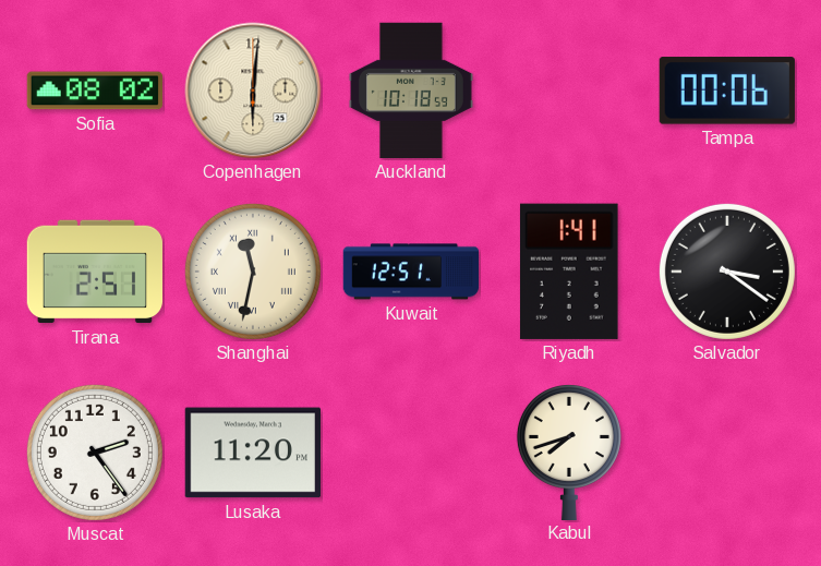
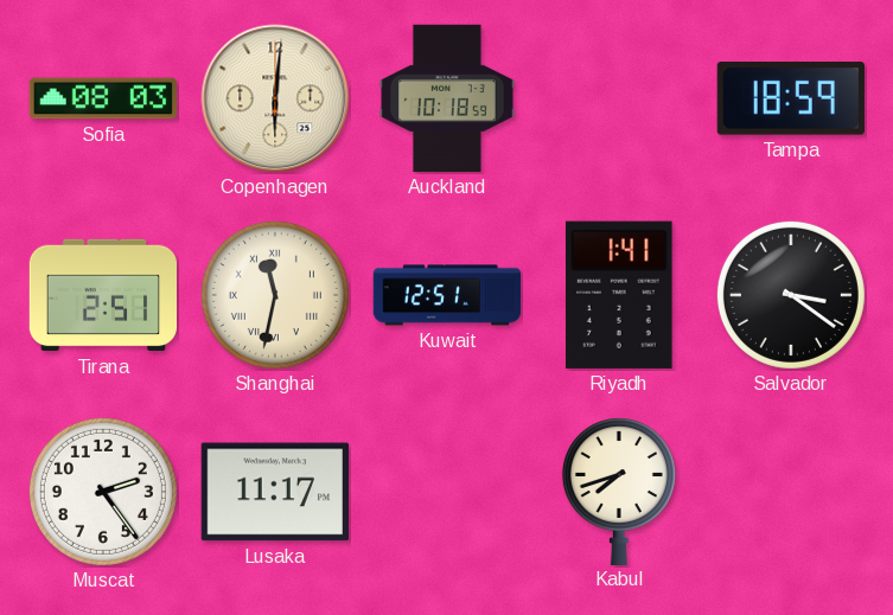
Sofia: 08:02 -> 08:03
Tampa: 00:06 -> 18:59
Lusaka: 11:20 -> 11:17
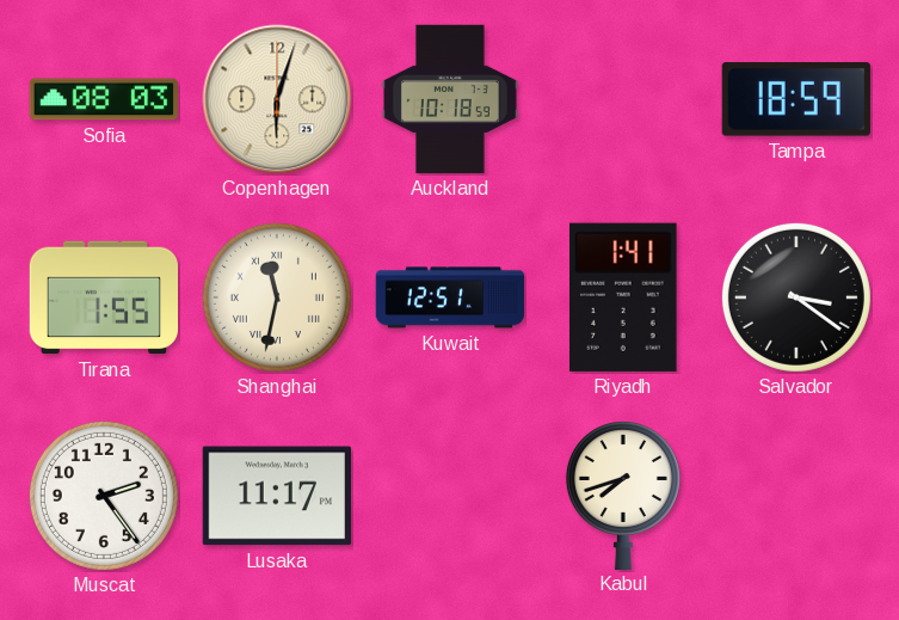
Copenhagen: 6:01 -> 6:03
Tirana: 2:51 -> 1:55
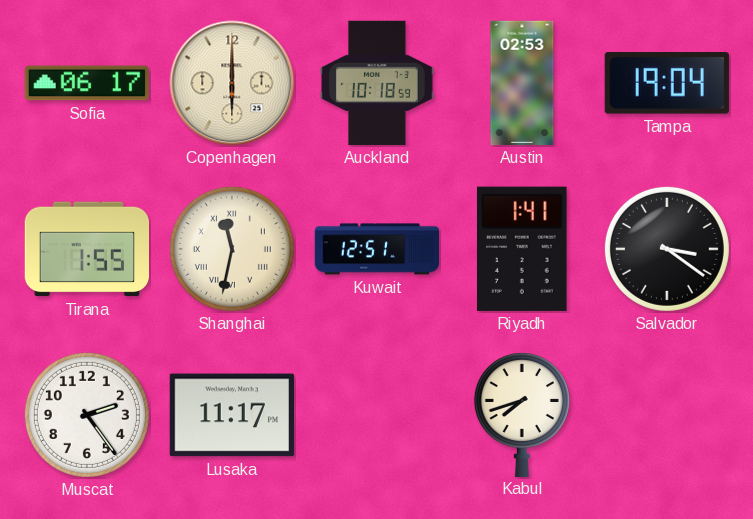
Sofia: 08:03 -> 06:17
Copenhagen: 6:03 -> 6:00
Austin: none -> 02:53
Tampa: 18:59 -> 19:04
